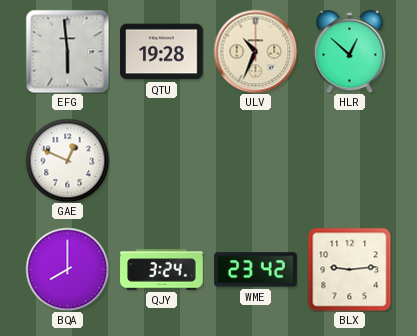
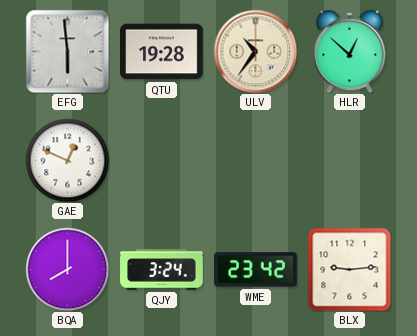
ULV: 10:34 -> 10:36
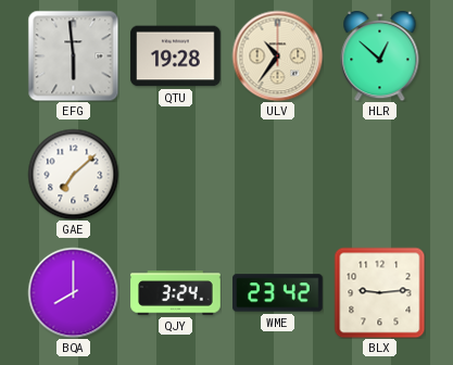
GAE: 12:49 -> 7:08
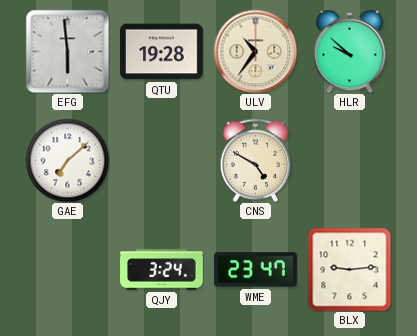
HLR: 12:52 -> 9:52
CNS: none -> 4:50
BQA: 8:00 -> none
WME: 23:42 -> 23:47
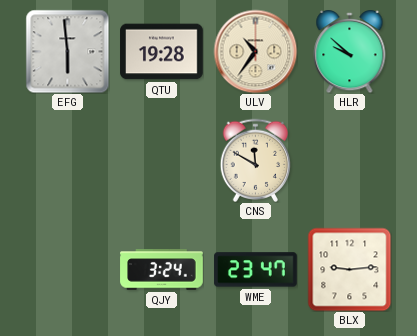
GAE: 7:08 -> none
CNS: 4:50 -> 11:50
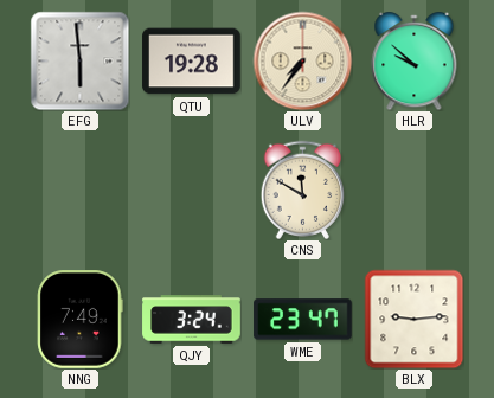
ULV: 10:36 -> 7:36
NNG: none -> 7:49
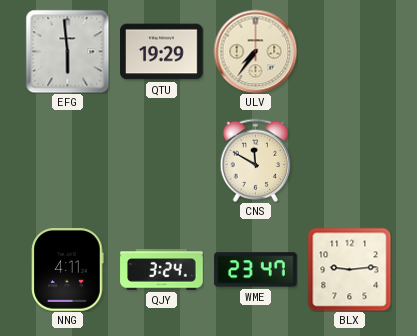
QTU: 19:28 -> 19:29
HLR: 9:52 -> none
NNG: 7:49 -> 4:11
